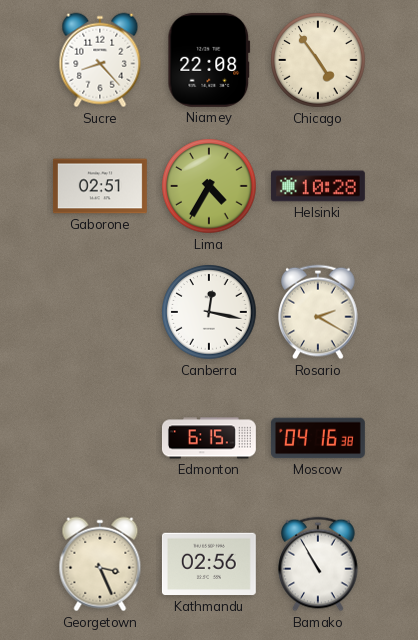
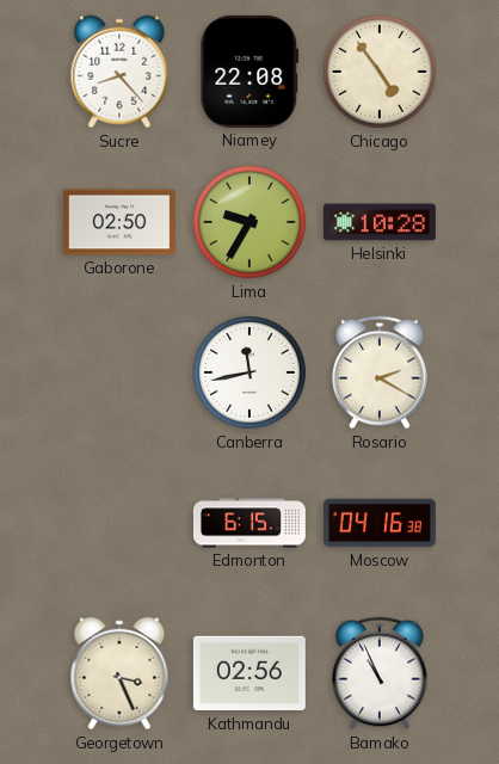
Gaborone: 02:51 -> 02:50
Lima: 4:35 -> 9:35
Canberra: 12:17 -> 11:43
Bamako: 10:55 -> 10:56
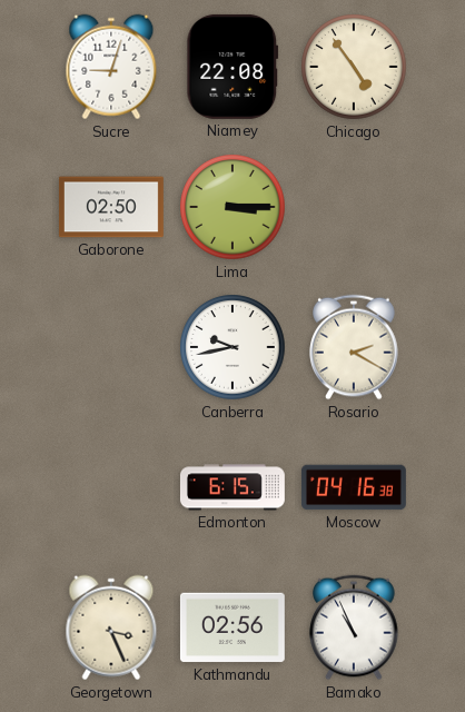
Sucre: 8:23 -> 9:03
Lima: 9:35 -> 3:15
Helsinki: 10:28 -> none
Canberra: 11:43 -> 9:43
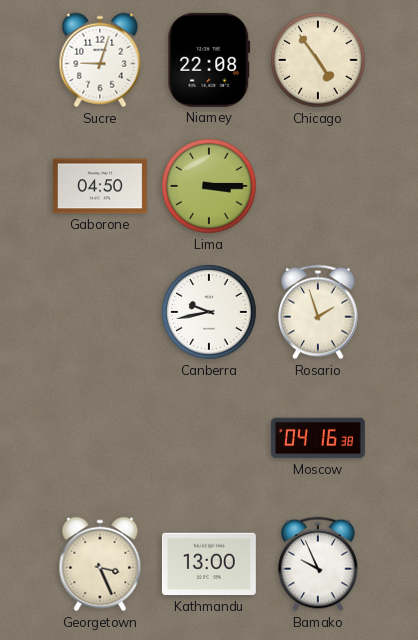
Gaborone: 02:50 -> 04:50
Rosario: 2:20 -> 1:57
Edmonton: 6:15 -> none
Kathmandu: 02:56 -> 13:00
Bamako: 10:56 -> 9:56
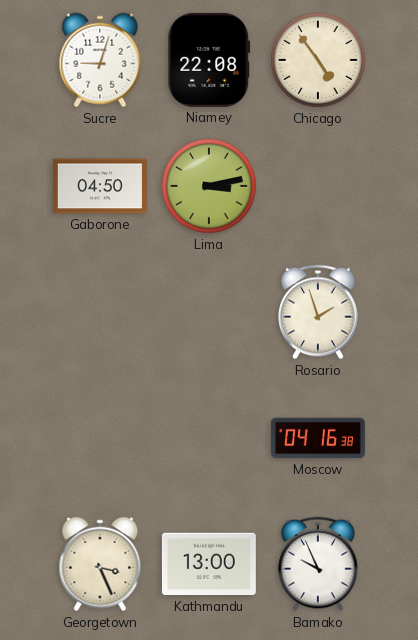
Lima: 3:15 -> 3:13
Canberra: 9:43 -> none
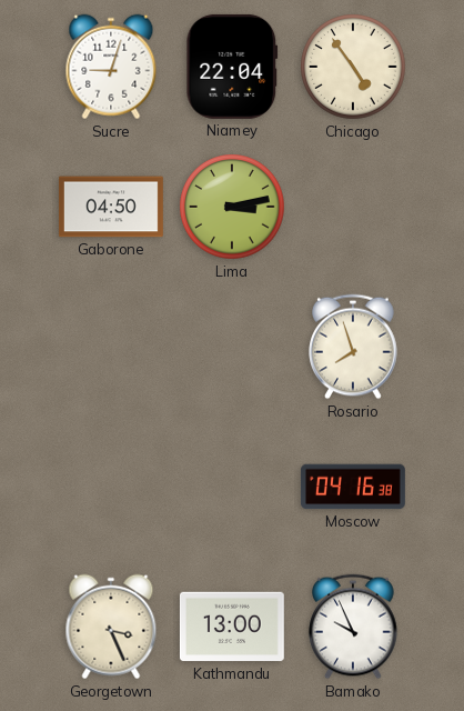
Niamey: 22:08 -> 22:04
Rosario: 1:57 -> 7:57
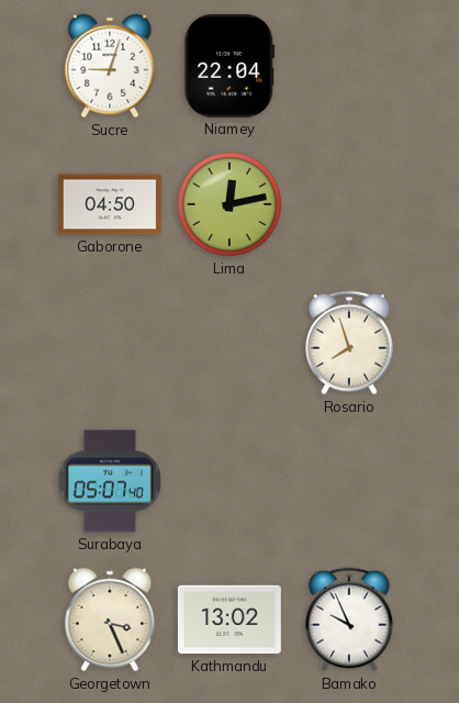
Chicago: 4:54 -> none
Lima: 3:13 -> 12:13
Surabaya: none -> 05:07
Moscow: 04:16 -> none
Kathmandu: 13:00 -> 13:02
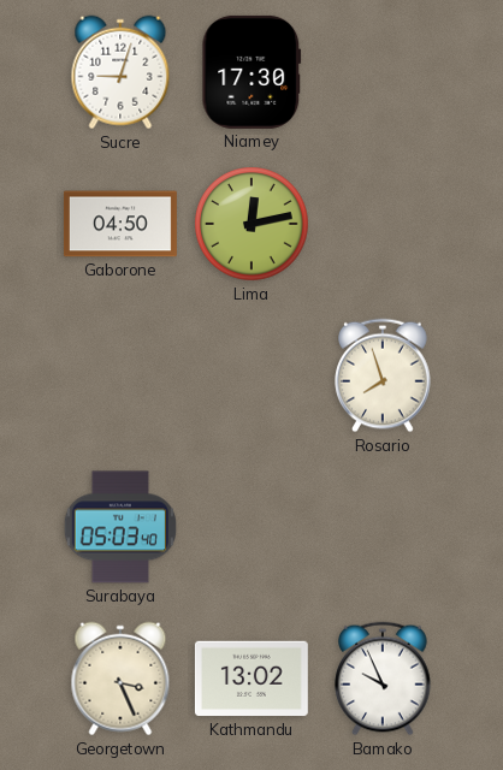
Niamey: 22:04 -> 17:30
Surabaya: 05:07 -> 05:03
